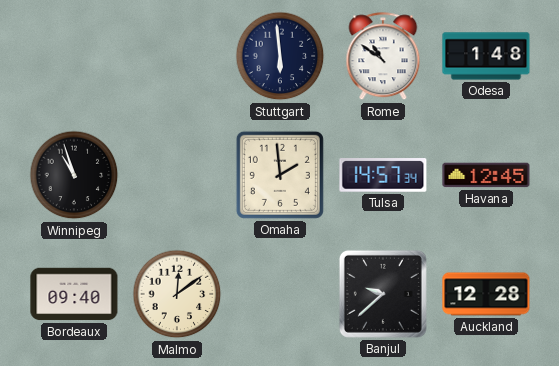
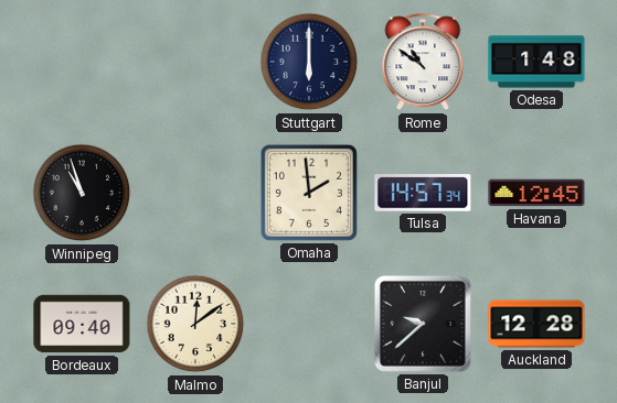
Stuttgart: 5:59 -> 6:00
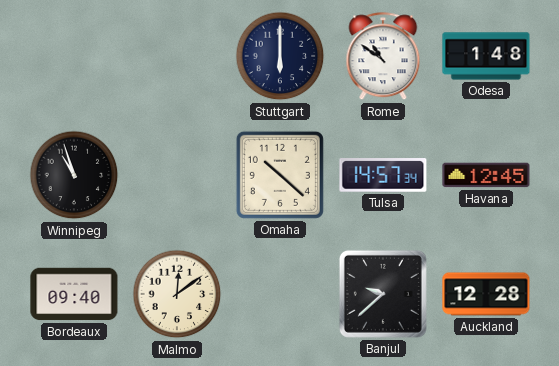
Omaha: 1:59 -> 10:22
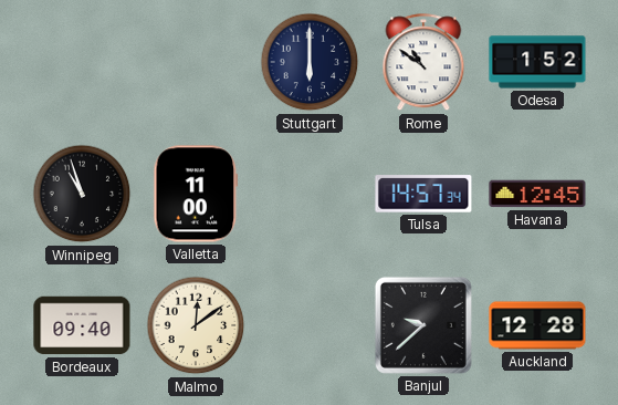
Odesa: 1:48 -> 1:52
Valletta: none -> 11:00
Omaha: 10:22 -> none
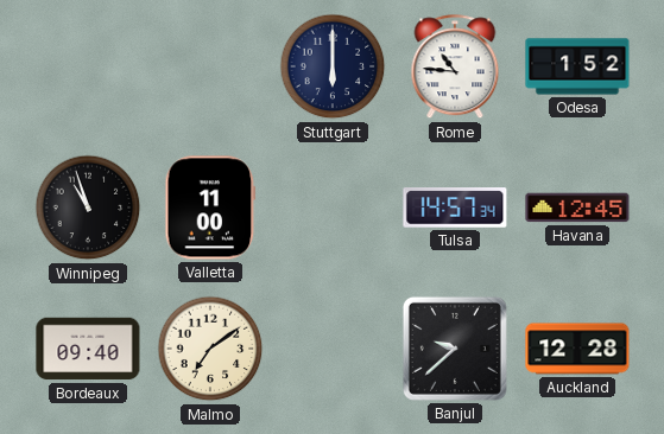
Rome: 10:51 -> 10:46
Malmo: 12:09 -> 7:09
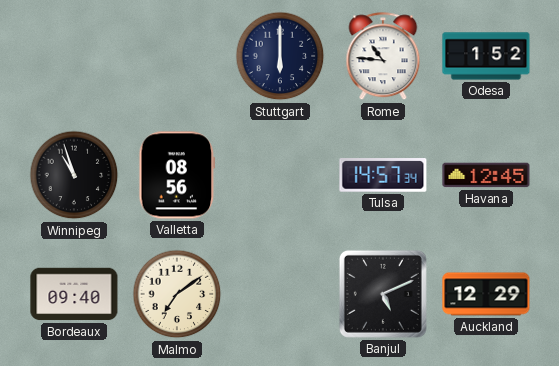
Valletta: 11:00 -> 08:56
Banjul: 9:38 -> 5:11
Auckland: 12:28 -> 12:29
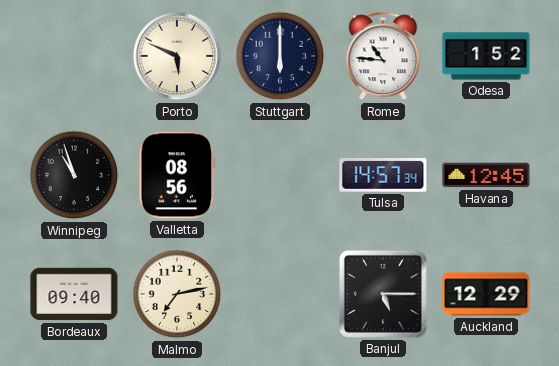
Porto: none -> 5:49
Malmo: 7:09 -> 7:13
Banjul: 5:11 -> 5:15
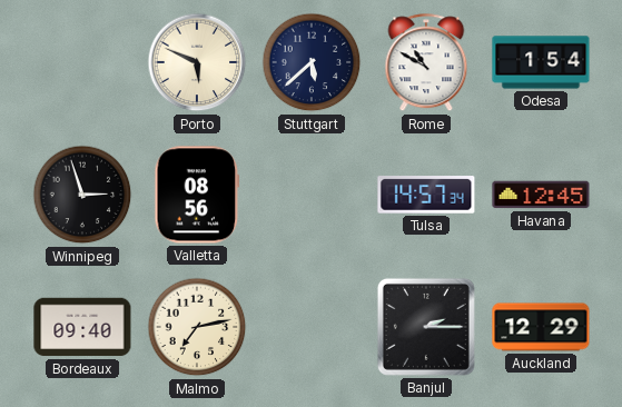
Stuttgart: 6:00 -> 5:38
Rome: 10:46 -> 10:50
Odesa: 1:52 -> 1:54
Winnipeg: 10:57 -> 2:57
Banjul: 5:15 -> 2:15
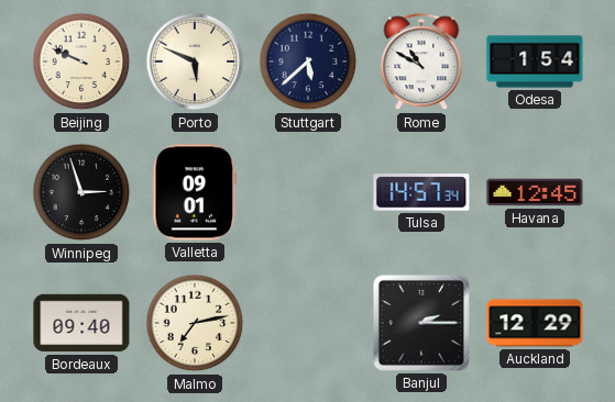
Beijing: none -> 9:49
Valletta: 08:56 -> 09:01
